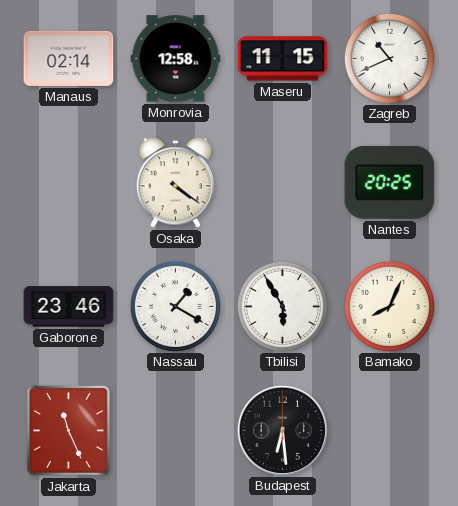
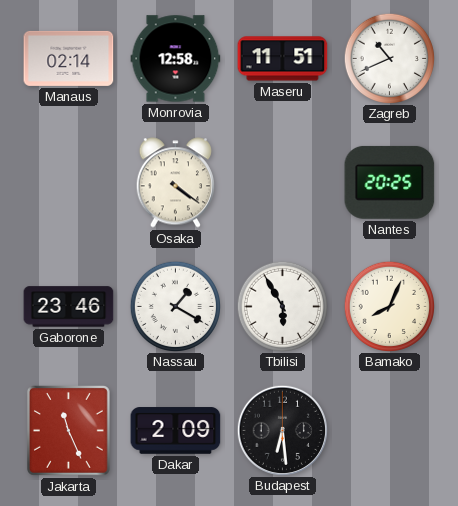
Maseru: 11:15 -> 11:51
Dakar: none -> 2:09
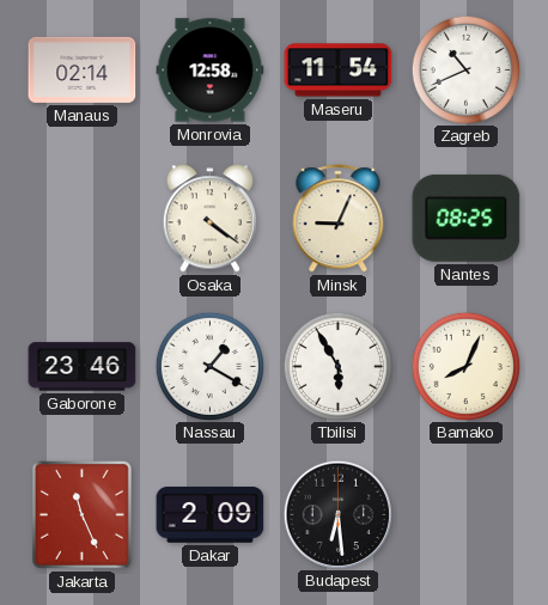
Maseru: 11:51 -> 11:54
Minsk: none -> 9:04
Nantes: 20:25 -> 08:25
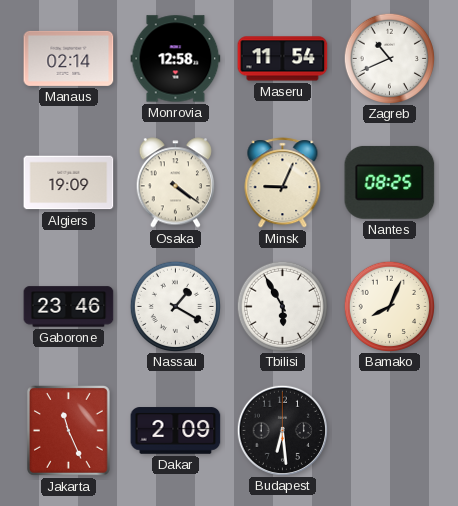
Algiers: none -> 19:09
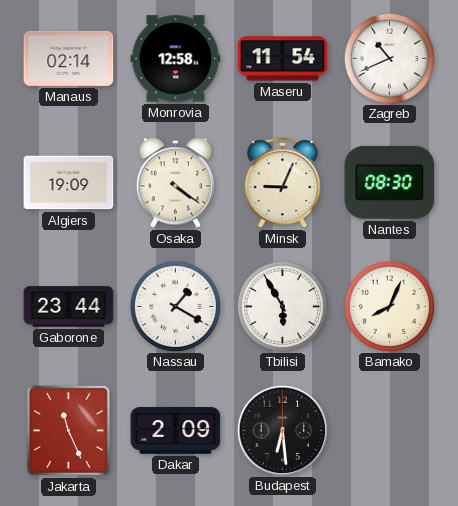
Nantes: 08:25 -> 08:30
Gaborone: 23:46 -> 23:44
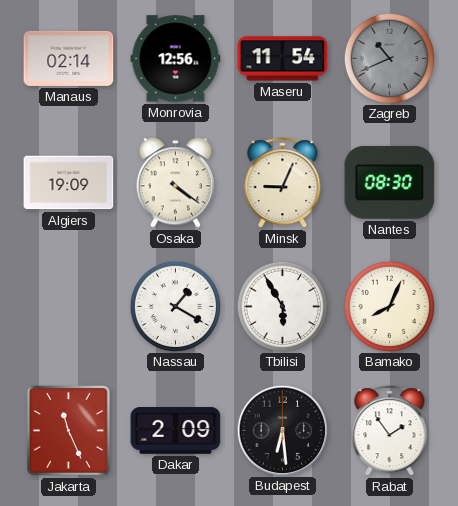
Monrovia: 12:58 -> 12:56
Zagreb dial: white -> grey
Gaborone: 23:44 -> none
Rabat: none -> 1:54
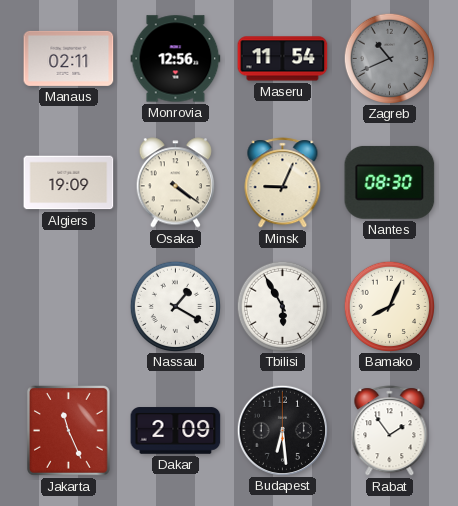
Manaus: 02:14 -> 02:11
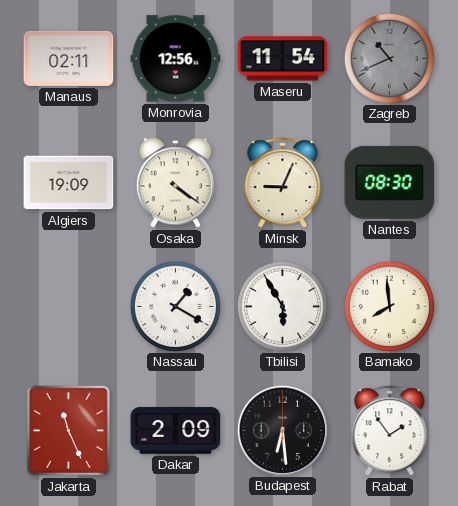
Bamako: 8:04 -> 7:59
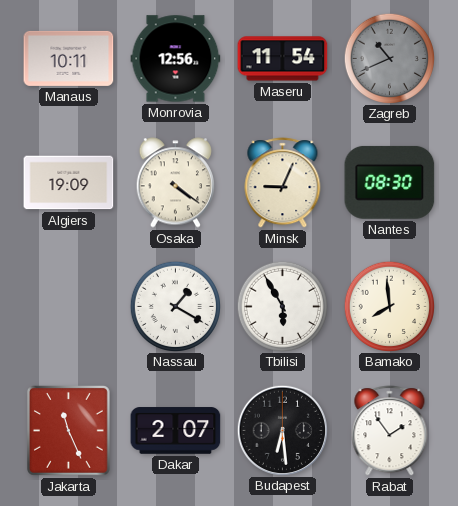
Manaus: 02:11 -> 10:11
Dakar: 2:09 -> 2:07
